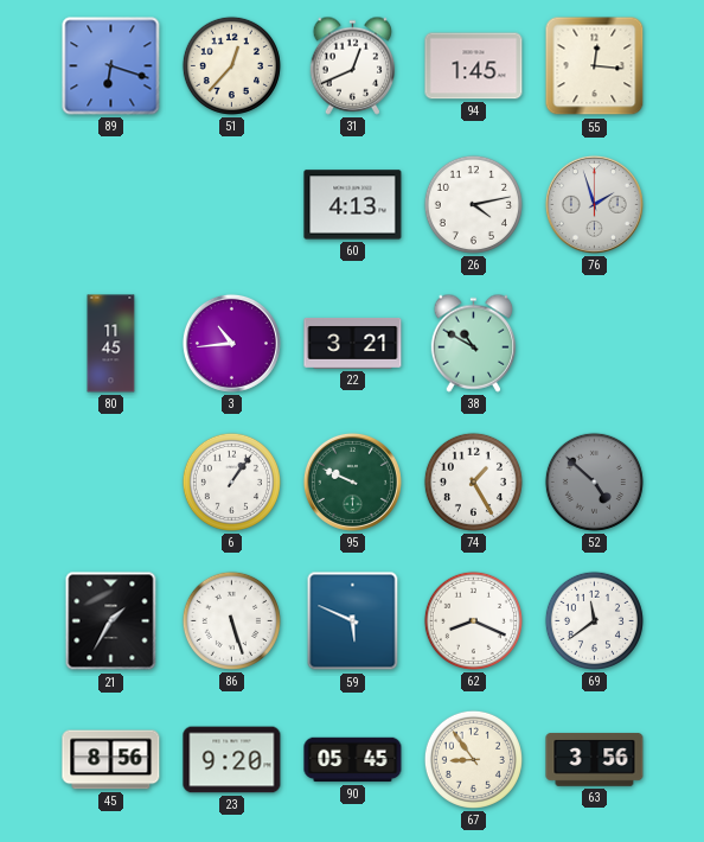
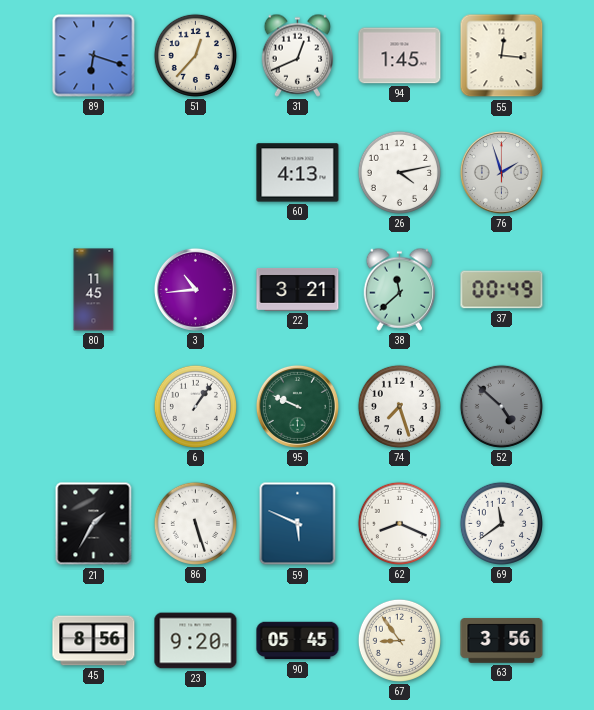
38: 10:50 -> 11:38
37: none -> 00:49
74: 1:25 -> 7:27
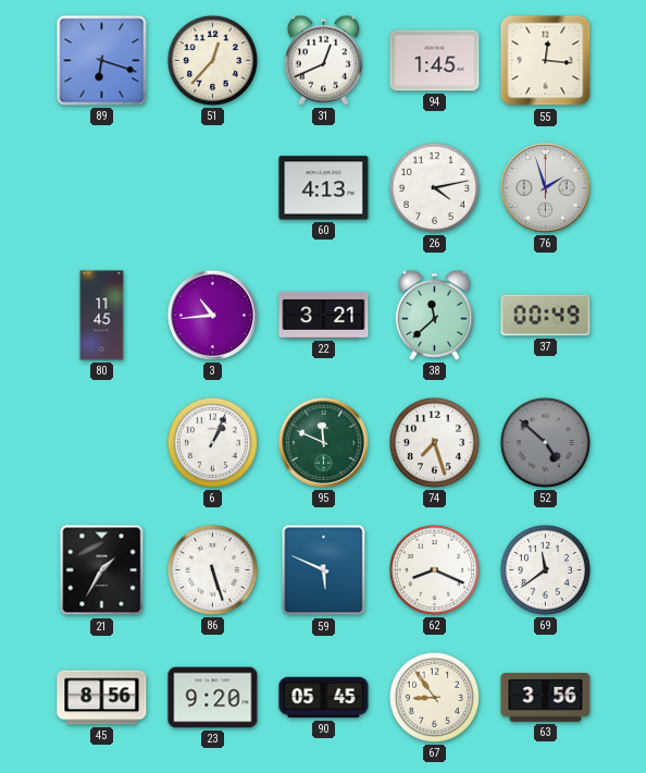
6: 1:06 -> 1:04
95: 9:49 -> 11:49
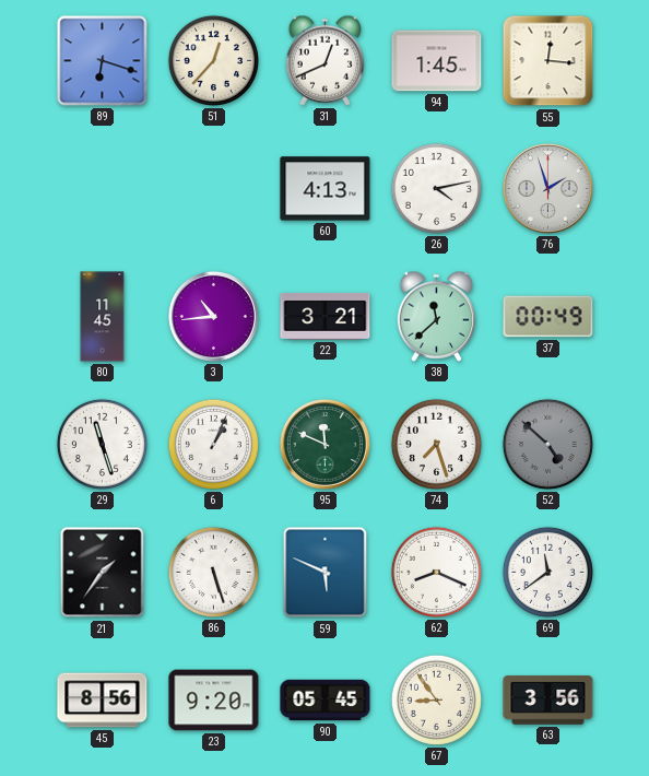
29: none -> 11:27
21: 1:35 -> 1:36
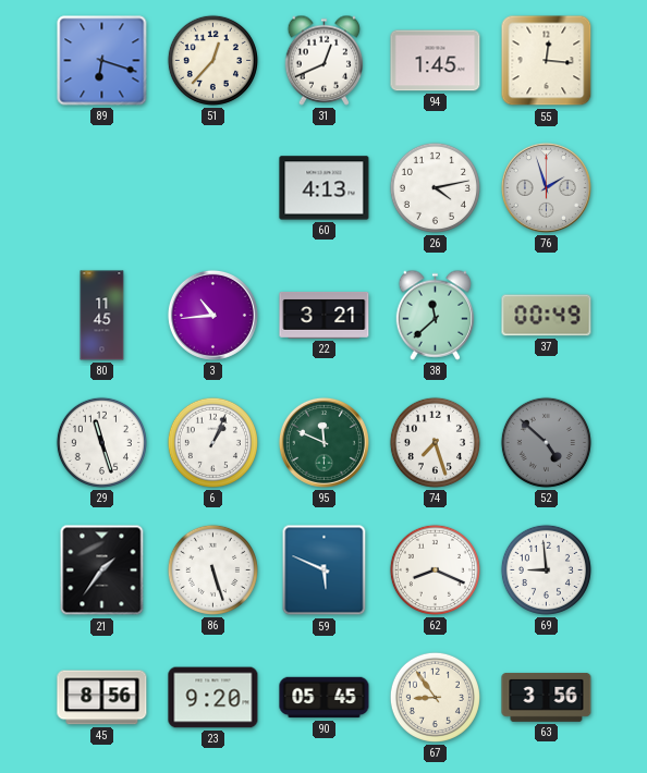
69: 11:39 -> 8:59
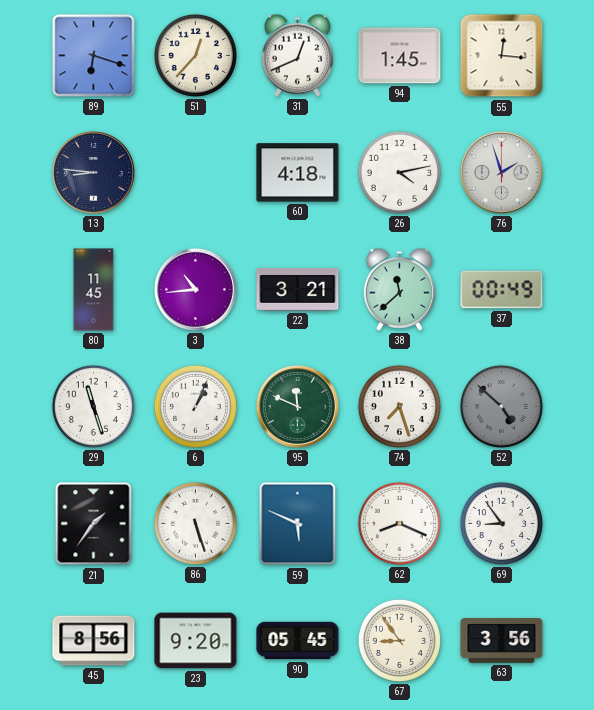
13: none -> 8:46
60: 4:13 -> 4:18
69: 8:59 -> 8:54
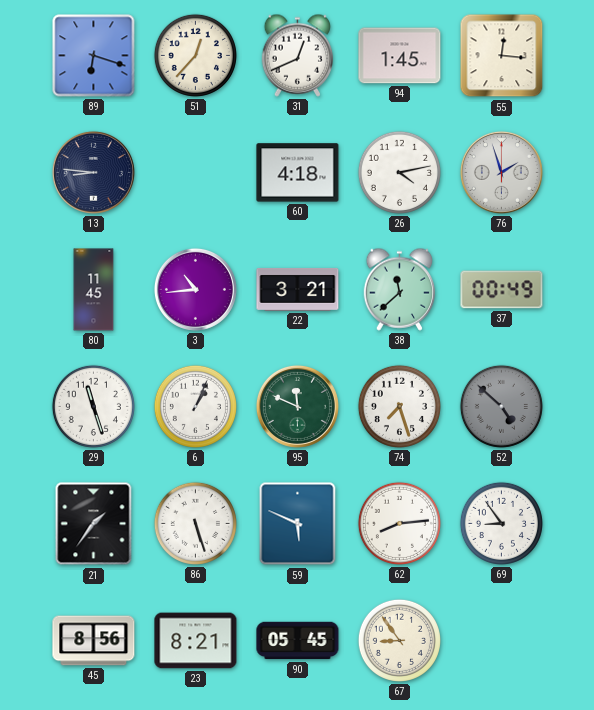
62: 8:19 -> 8:14
23: 9:20 -> 8:21
63: 3:56 -> none
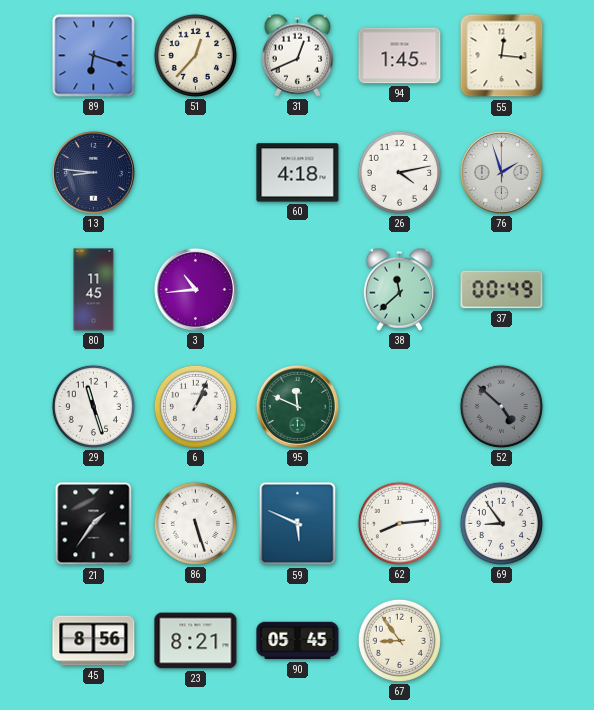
22: 3:21 -> none
74: 7:27 -> none
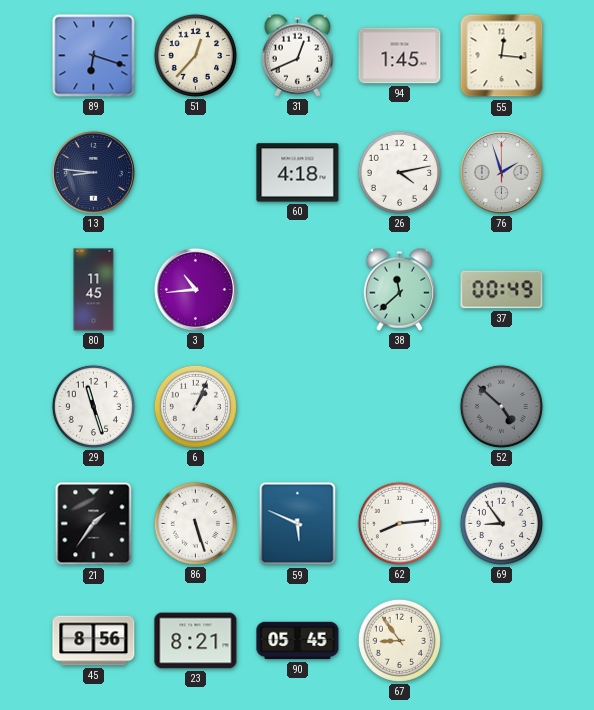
95: 11:49 -> none
